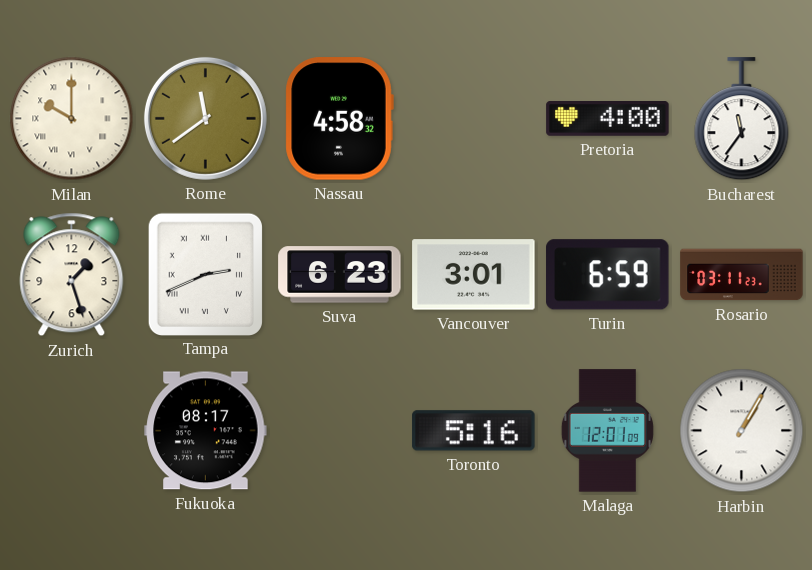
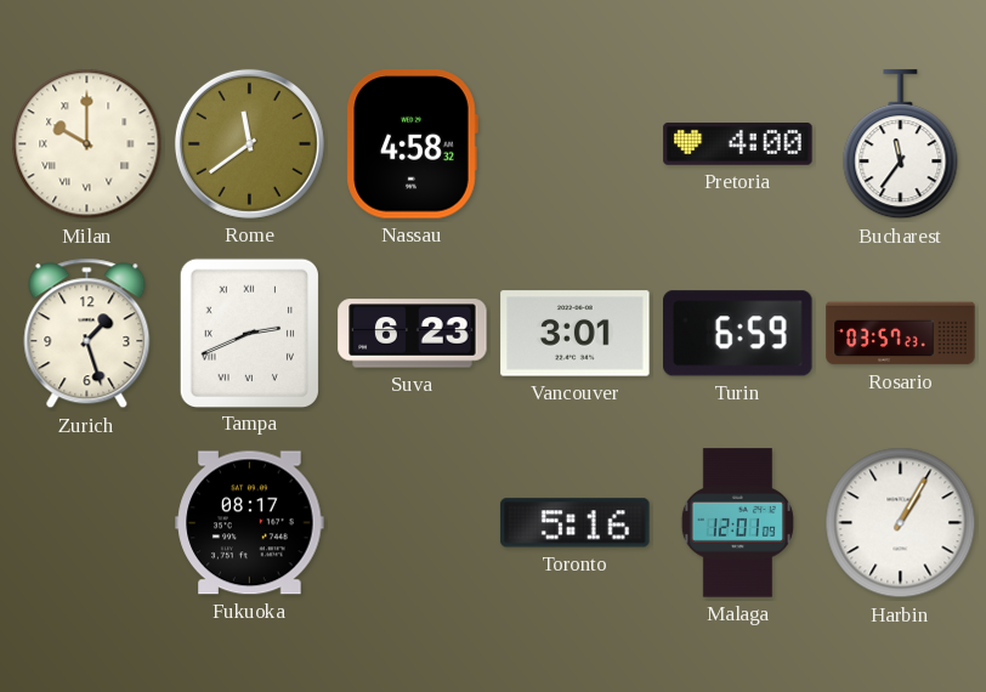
Rosario: 03:11 -> 03:57
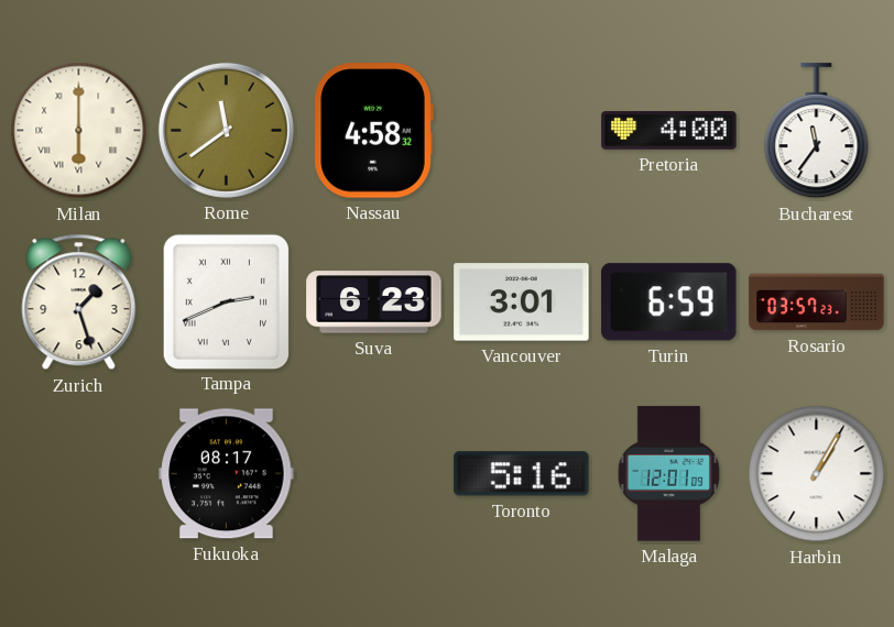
Milan: 10:00 -> 6:00
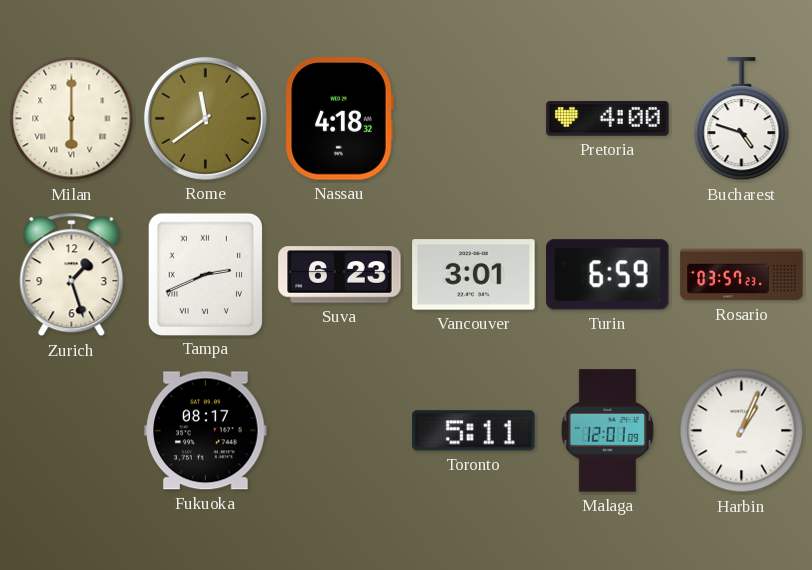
Nassau: 4:58 -> 4:18
Bucharest: 11:36 -> 4:48
Toronto: 5:16 -> 5:11
Harbin: 1:05 -> 1:04
